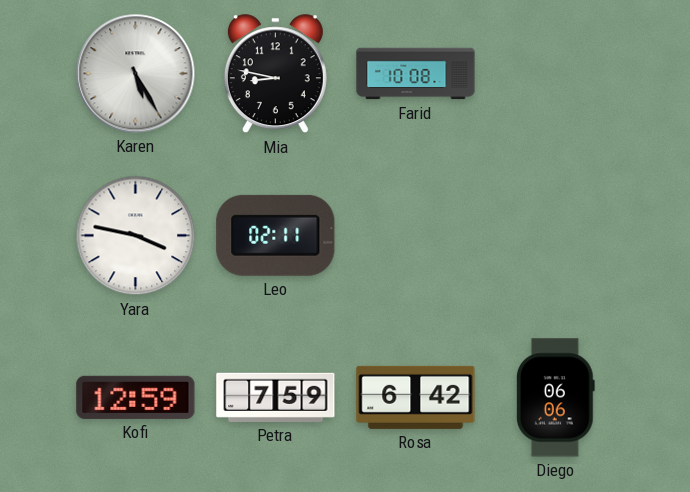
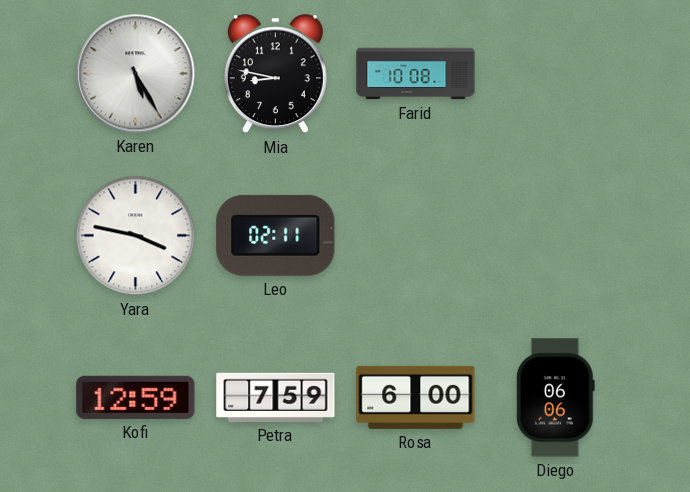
Rosa: 6:42 -> 6:00
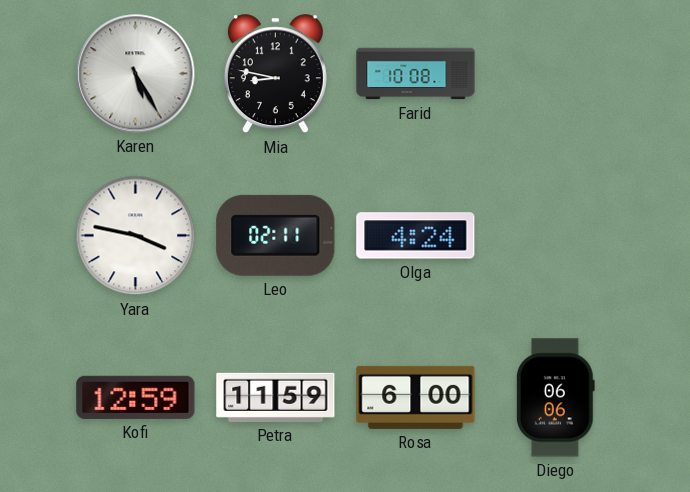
Olga: none -> 4:24
Petra: 7:59 -> 11:59
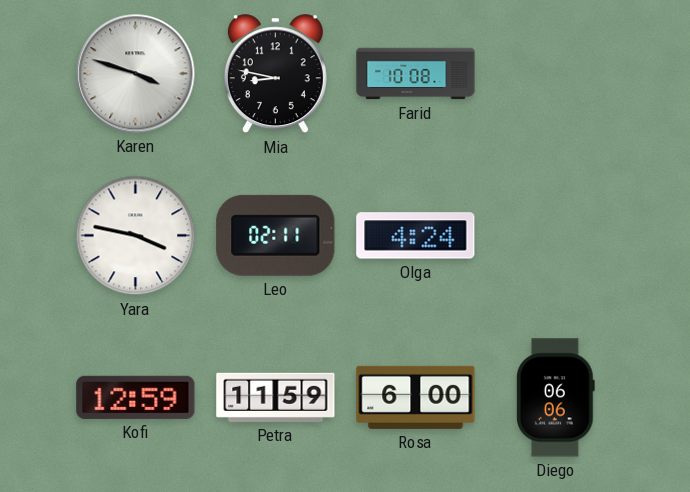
Karen: 5:25 -> 3:48
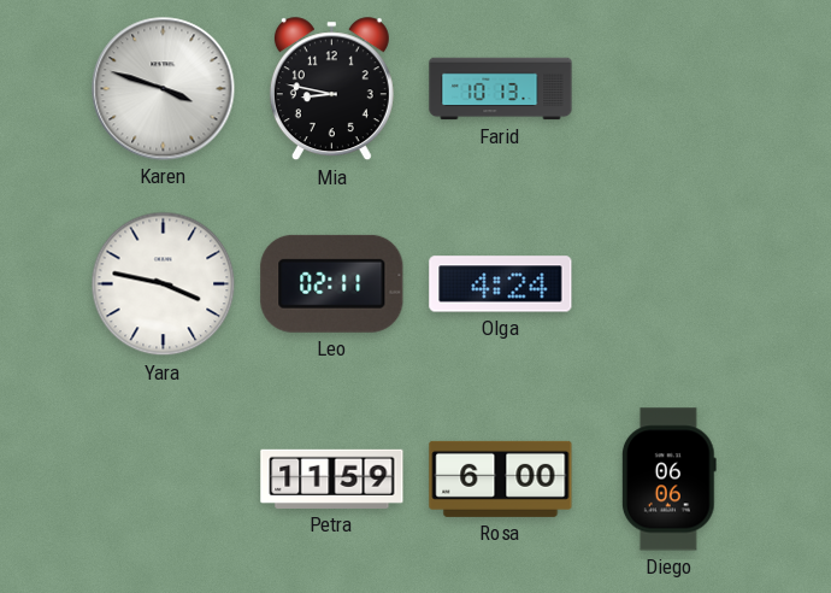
Farid: 10:08 -> 10:13
Kofi: 12:59 -> none
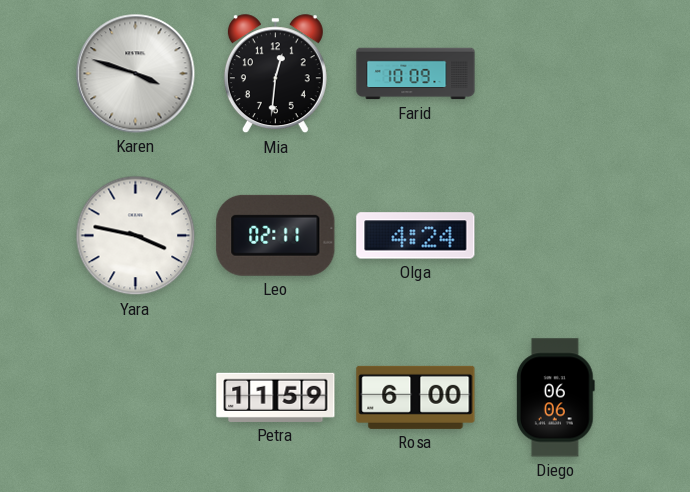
Mia: 8:47 -> 12:31
Farid: 10:13 -> 10:09
